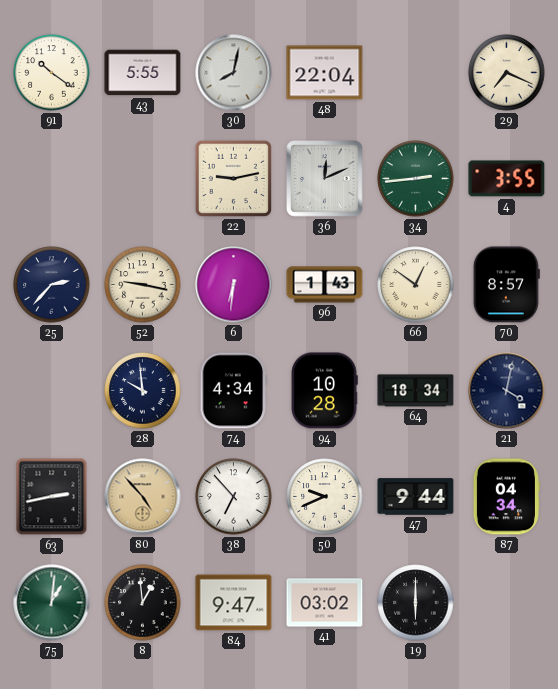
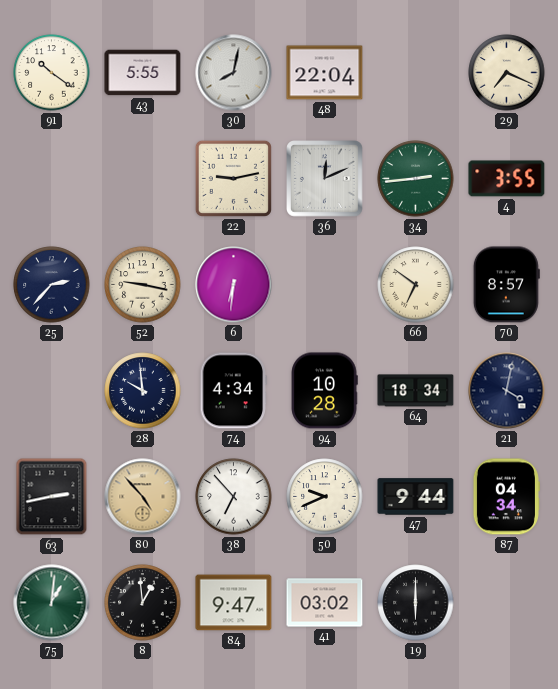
96: 1:43 -> none
66: 12:51 -> 6:51
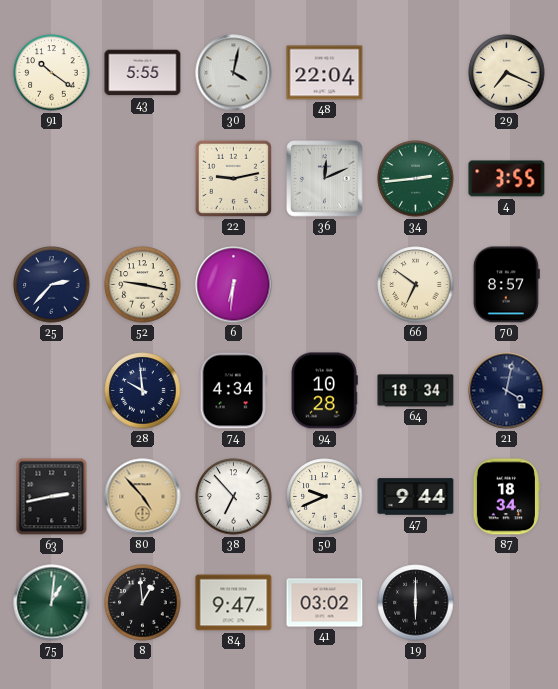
30: 8:02 -> 4:02
87: 04:34 -> 18:34
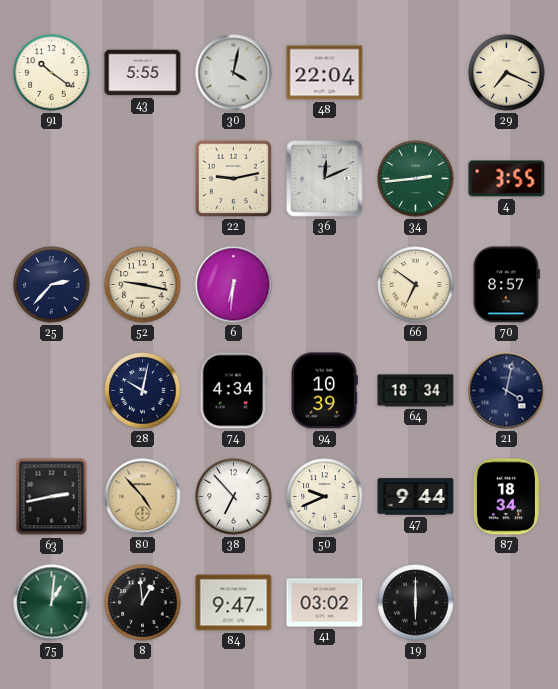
28: 9:59 -> 10:02
94: 10:28 -> 10:39
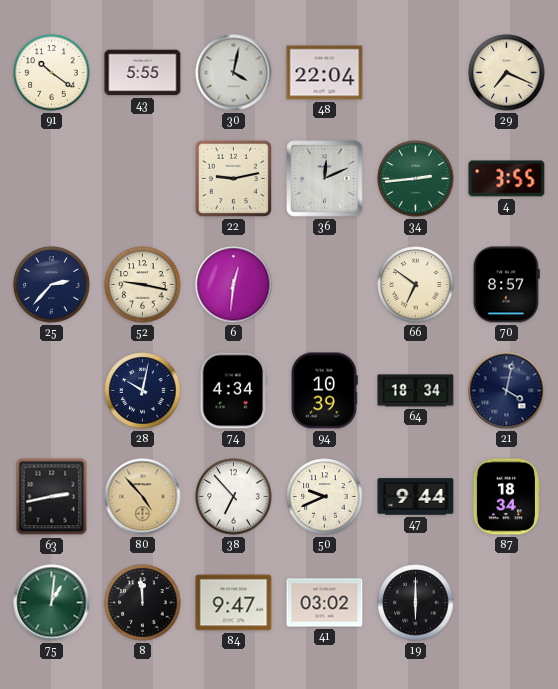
6: 6:31 -> 12:31
8: 12:59 -> 11:59
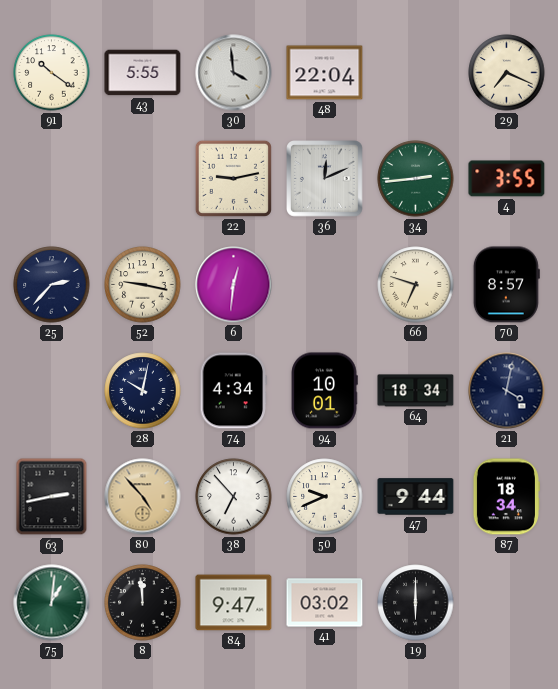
30: 4:02 -> 3:59
66: 6:51 -> 6:48
94: 10:39 -> 10:01
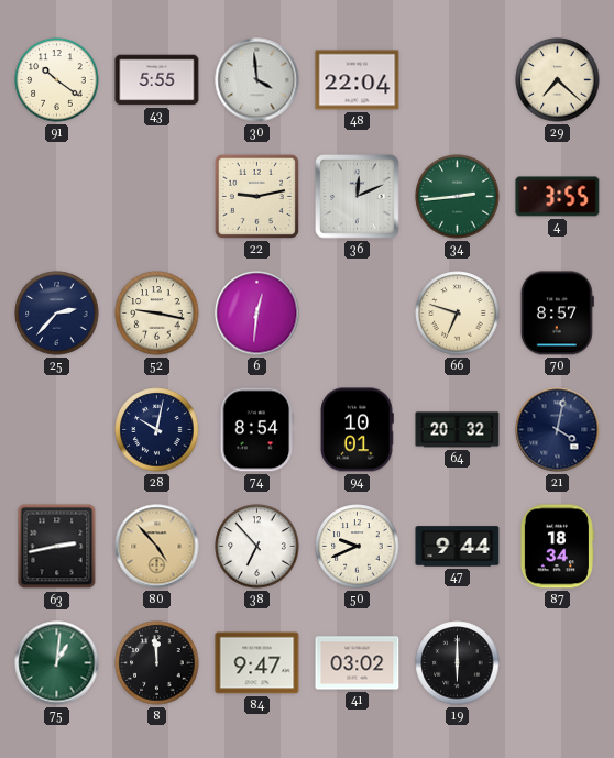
29: 7:19 -> 7:22
74: 4:34 -> 8:54
64: 18:34 -> 20:32
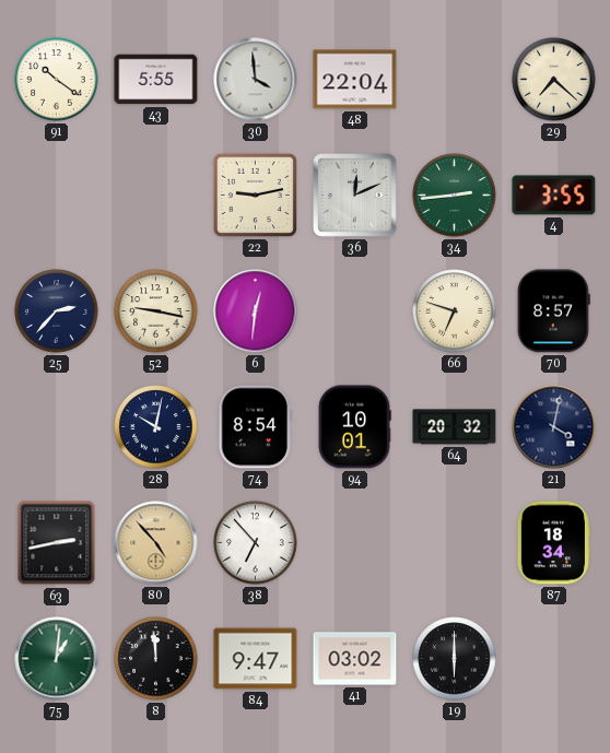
50: 9:41 -> none
47: 9:44 -> none
